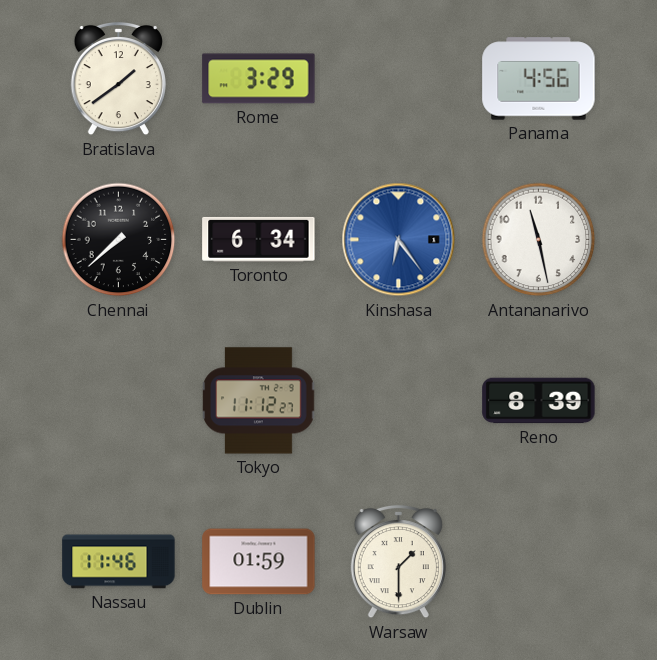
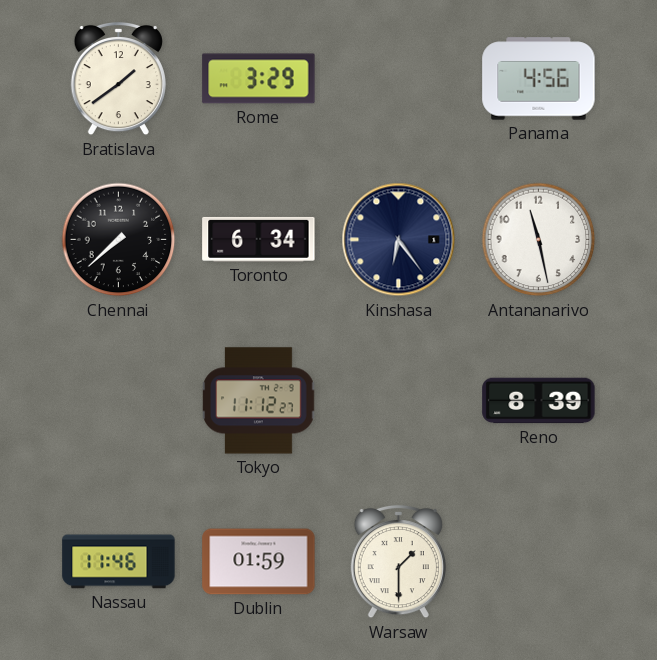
Kinshasa dial: blue -> navy
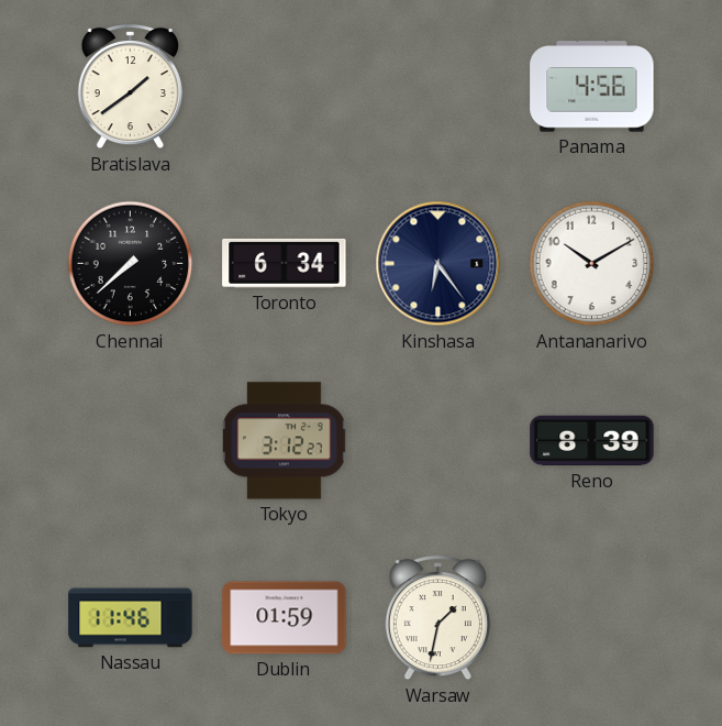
Rome: 3:29 -> none
Antananarivo: 11:28 -> 10:10
Tokyo: 11:12 -> 3:12
Warsaw: 1:30 -> 1:32
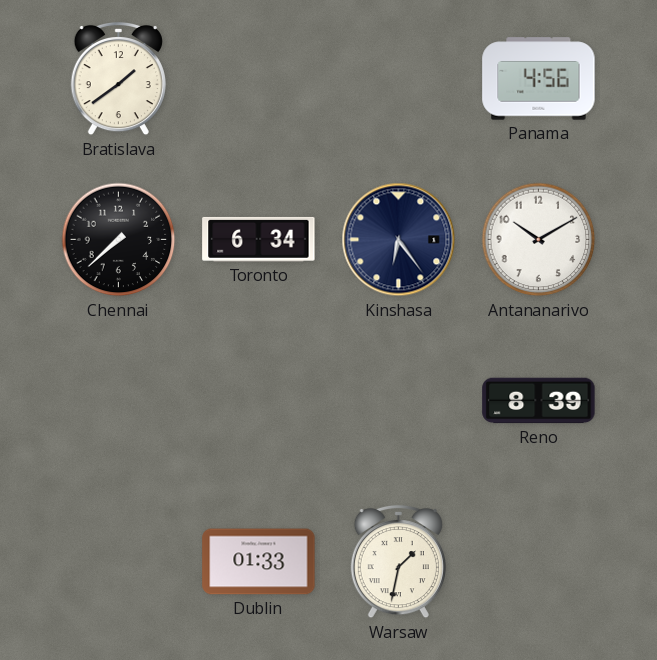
Tokyo: 3:12 -> none
Nassau: 11:46 -> none
Dublin: 01:59 -> 01:33
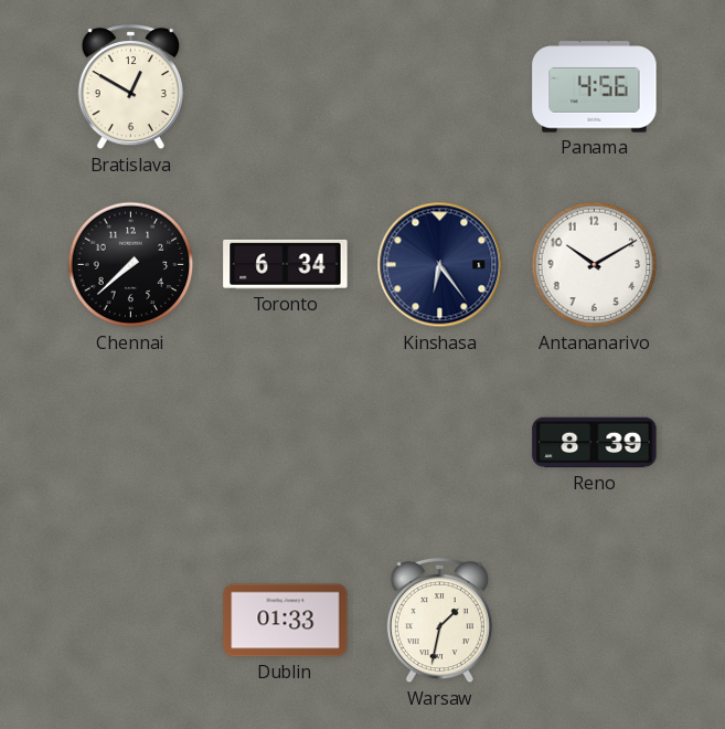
Bratislava: 1:39 -> 12:50
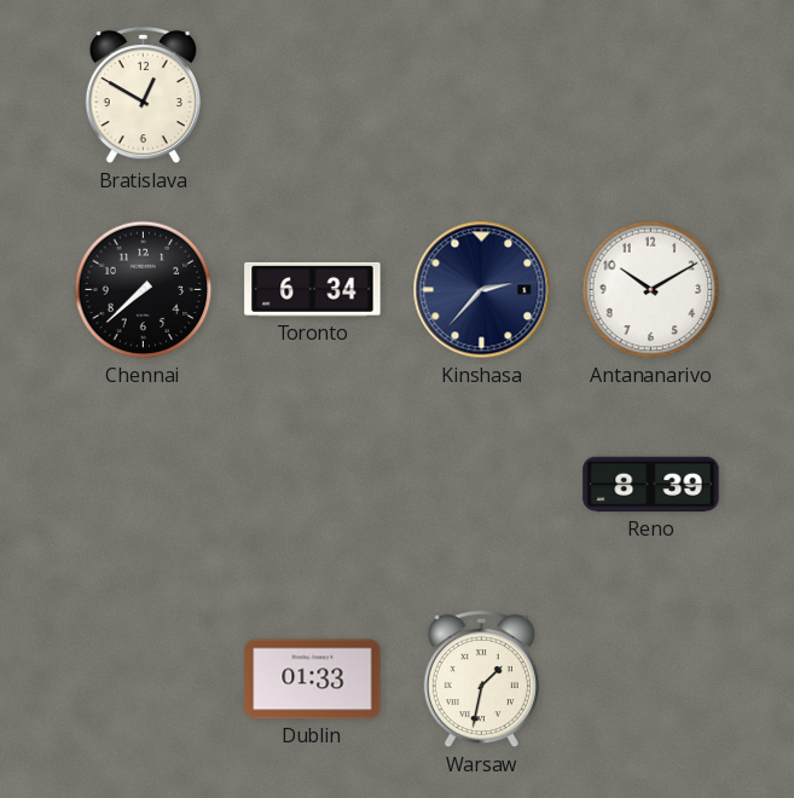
Panama: 4:56 -> none
Kinshasa: 6:24 -> 2:37
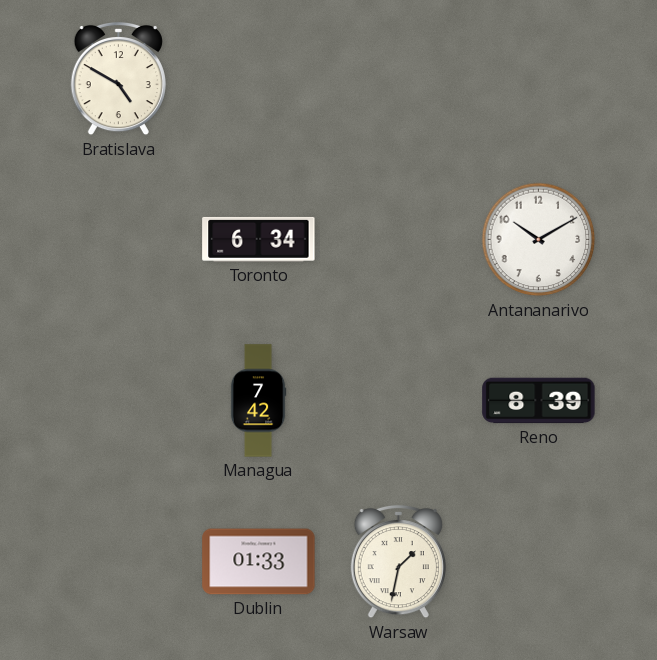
Bratislava: 12:50 -> 4:50
Chennai: 7:38 -> none
Kinshasa: 2:37 -> none
Managua: none -> 7:42
